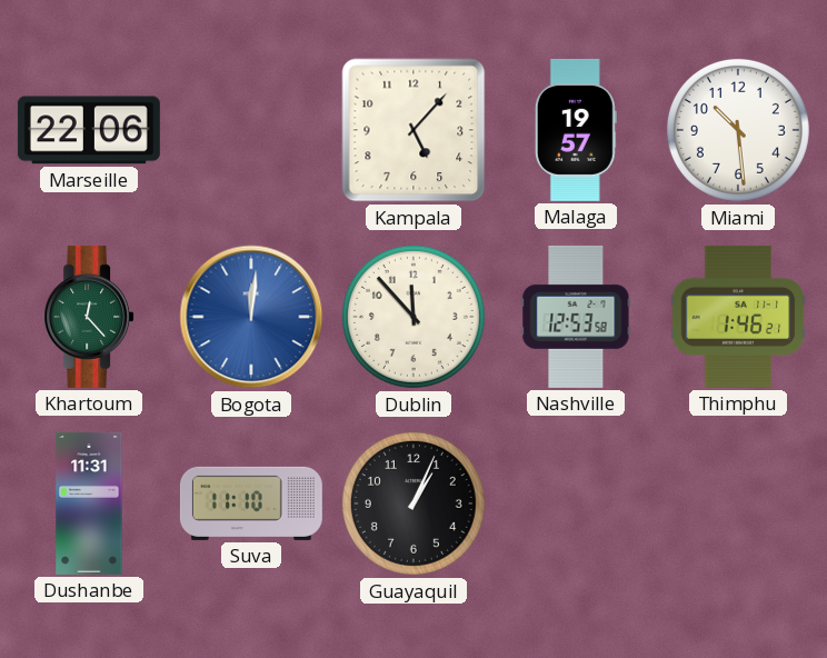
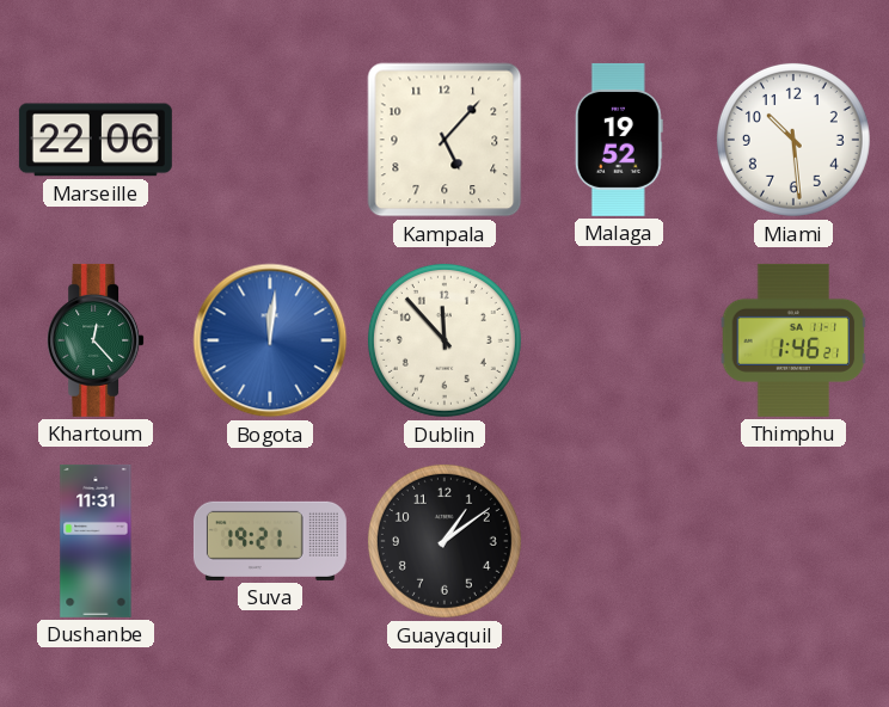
Malaga: 19:57 -> 19:52
Nashville: 12:53 -> none
Suva: 11:10 -> 19:21
Guayaquil: 1:04 -> 1:09
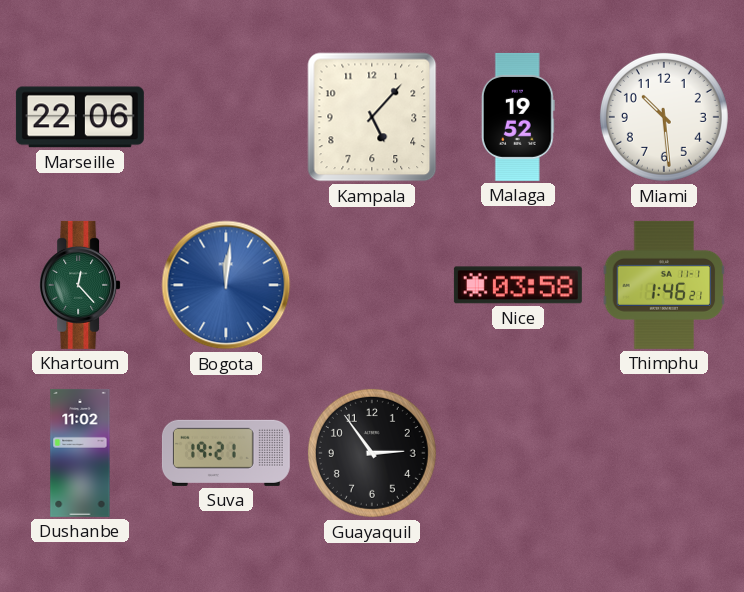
Dublin: 11:53 -> none
Nice: none -> 03:58
Dushanbe: 11:31 -> 11:02
Guayaquil: 1:09 -> 2:54
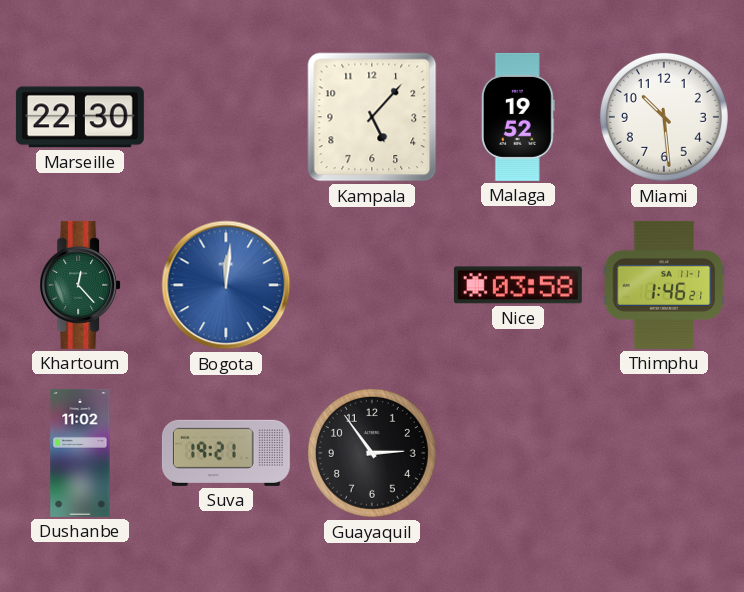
Marseille: 22:06 -> 22:30
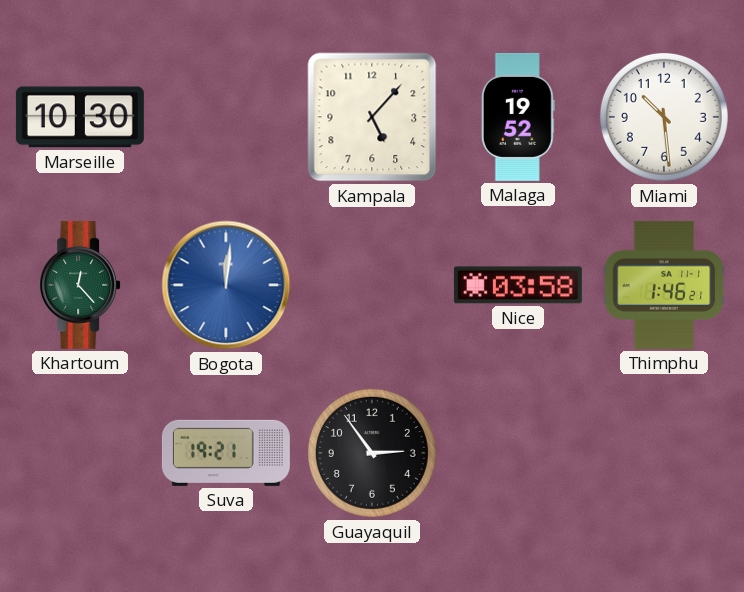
Marseille: 22:30 -> 10:30
Dushanbe: 11:02 -> none
